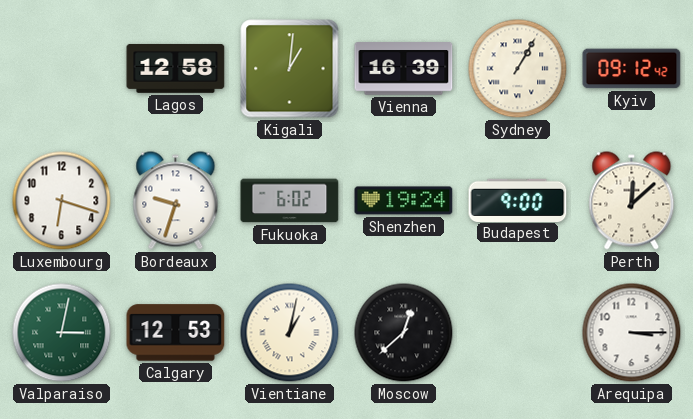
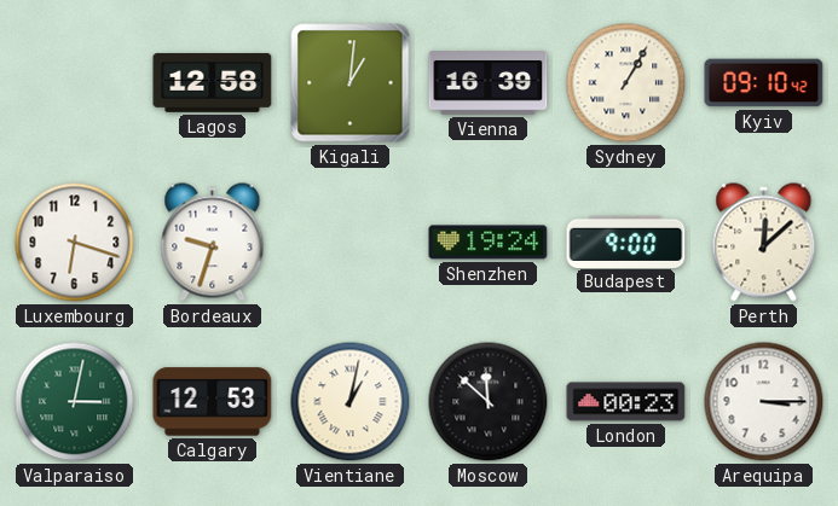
Kyiv: 09:12 -> 09:10
Fukuoka: 6:02 -> none
Moscow: 12:38 -> 11:52
London: none -> 00:23
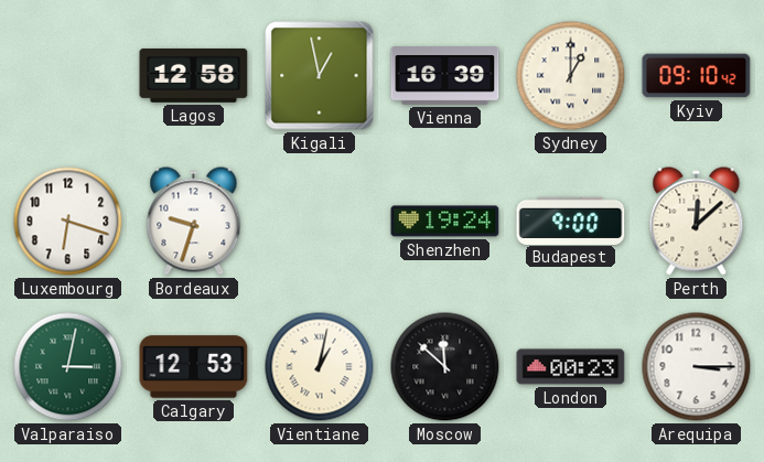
Kigali: 1:01 -> 12:58
Sydney: 1:05 -> 1:00
